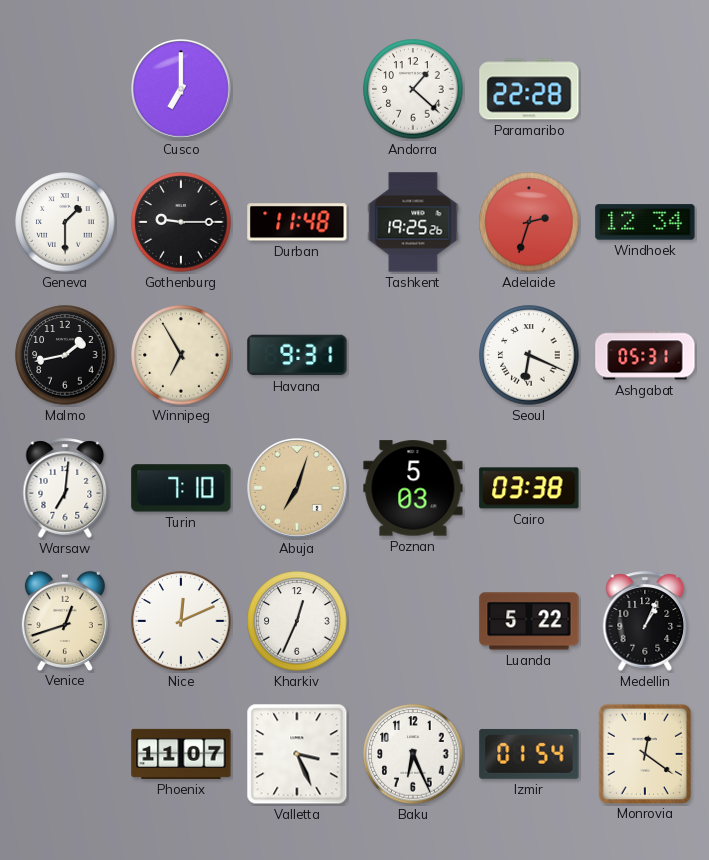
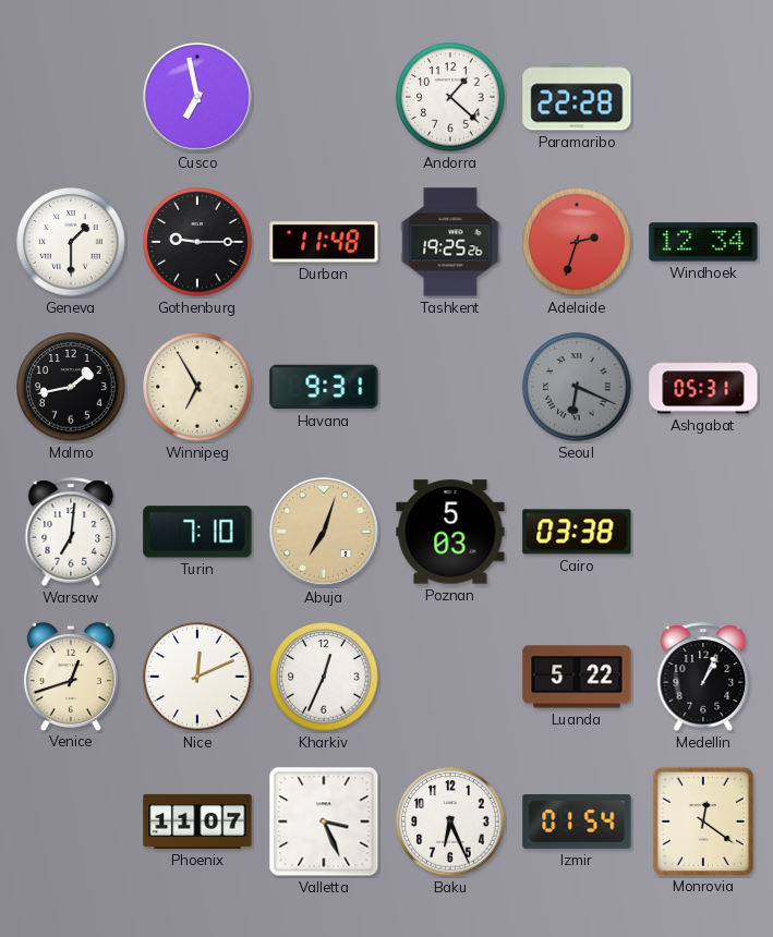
Cusco: 7:00 -> 6:58
Seoul dial: white -> grey
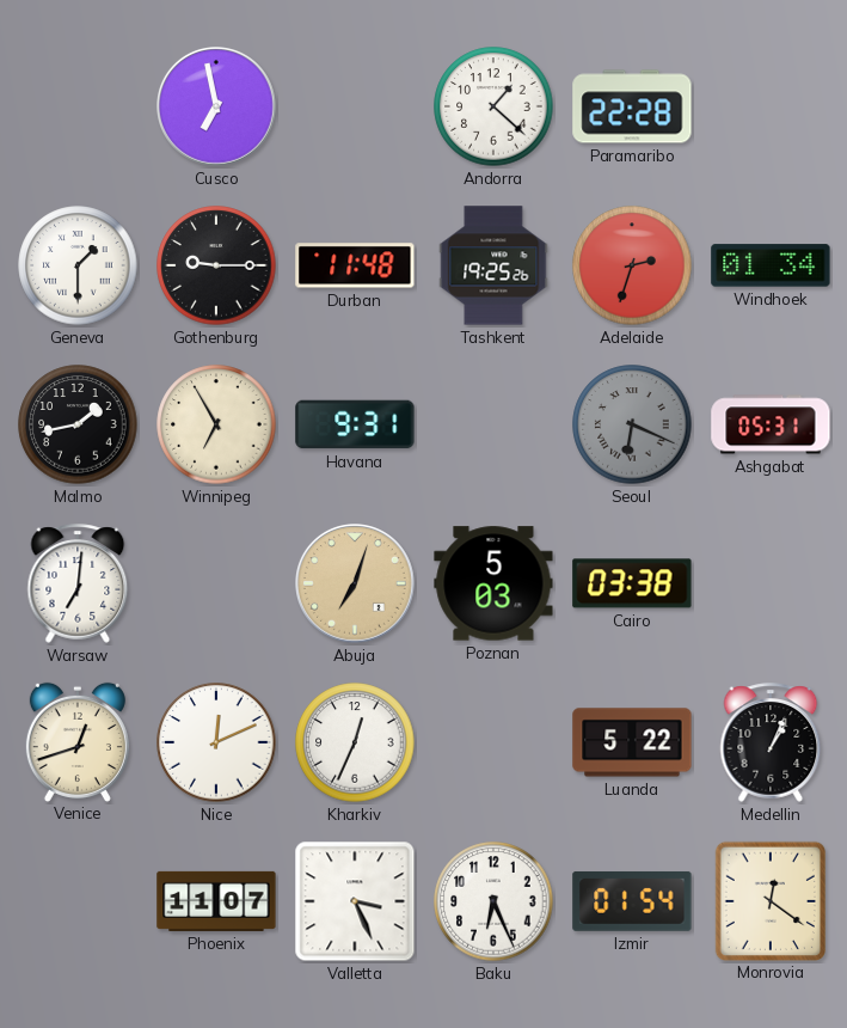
Windhoek: 12:34 -> 01:34
Turin: 7:10 -> none
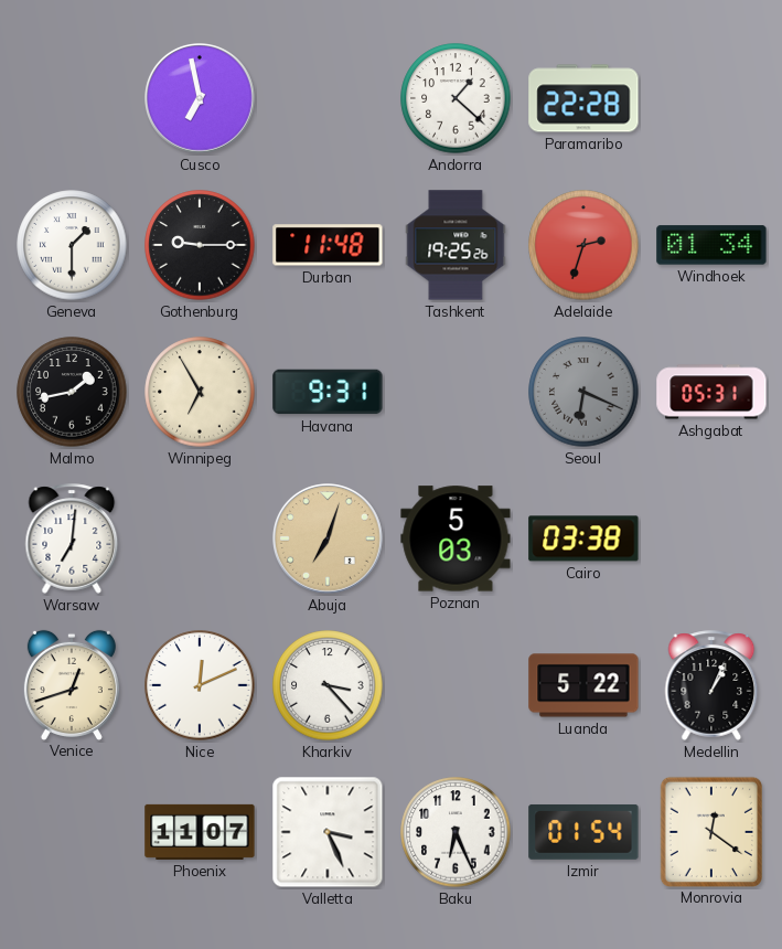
Kharkiv: 12:34 -> 3:23
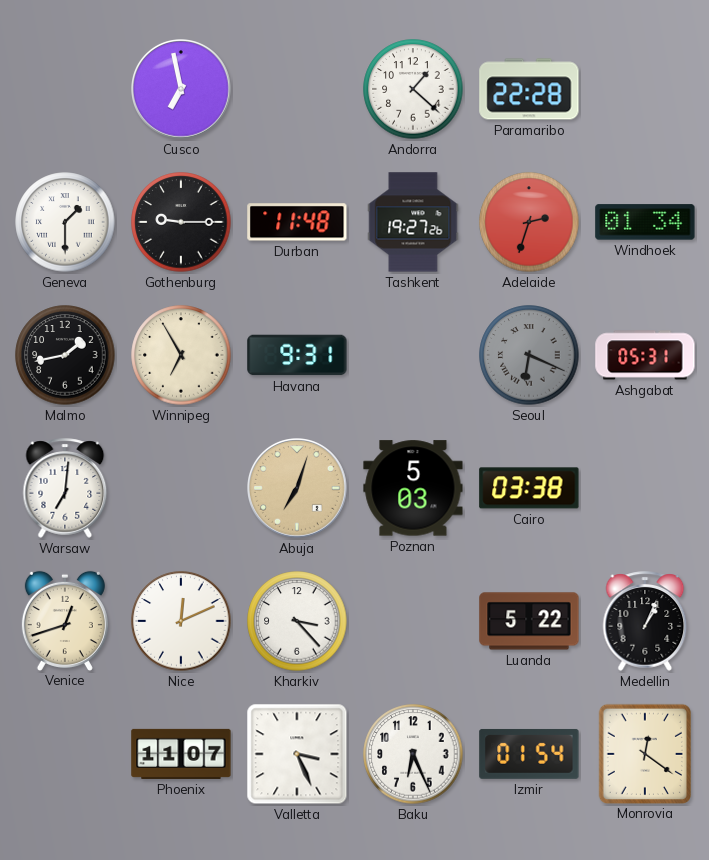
Tashkent: 19:25 -> 19:27
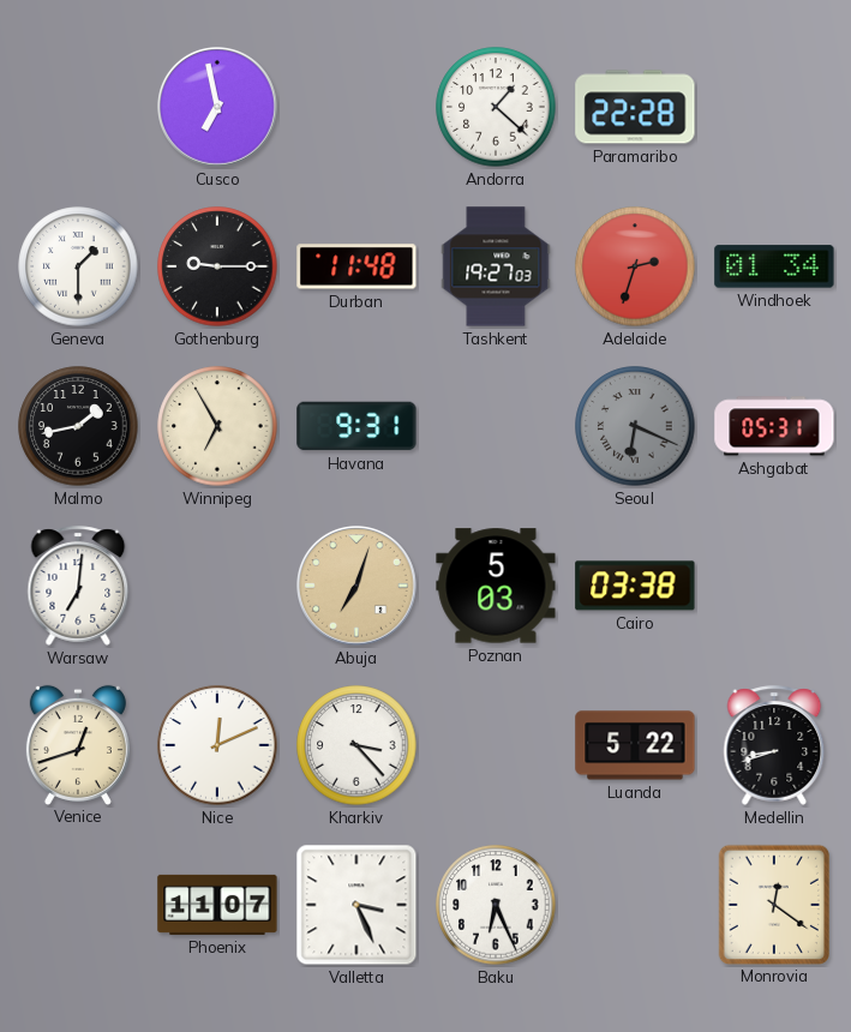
Tashkent: 19:27:26 -> 19:27:03
Medellin: 1:04 -> 8:42
Izmir: 01:54 -> none
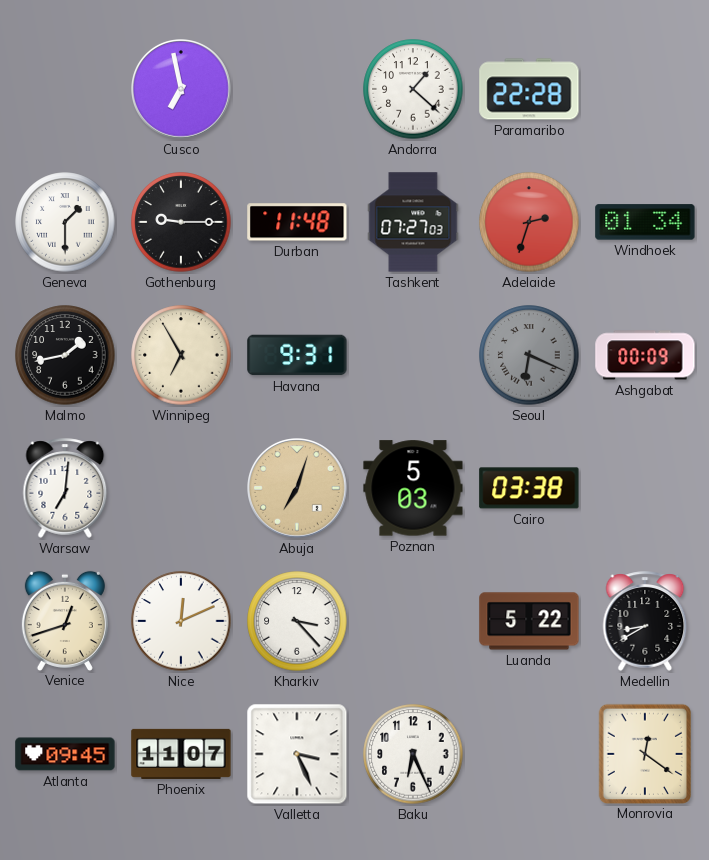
Tashkent: 19:27 -> 07:27
Ashgabat: 05:31 -> 00:09
Medellin: 8:42 -> 8:40
Atlanta: none -> 09:45
